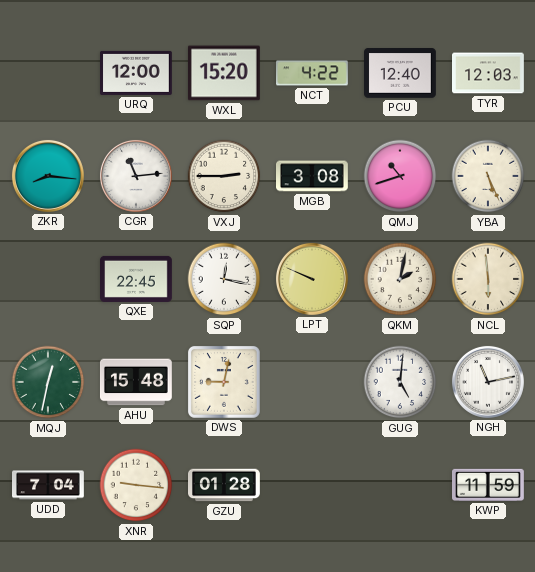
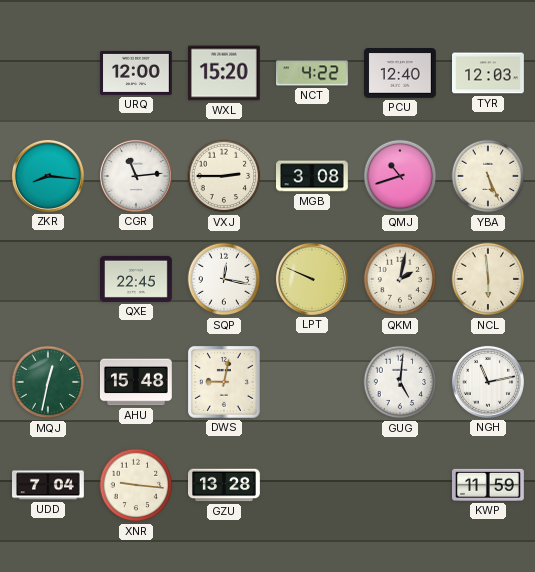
GZU: 01:28 -> 13:28
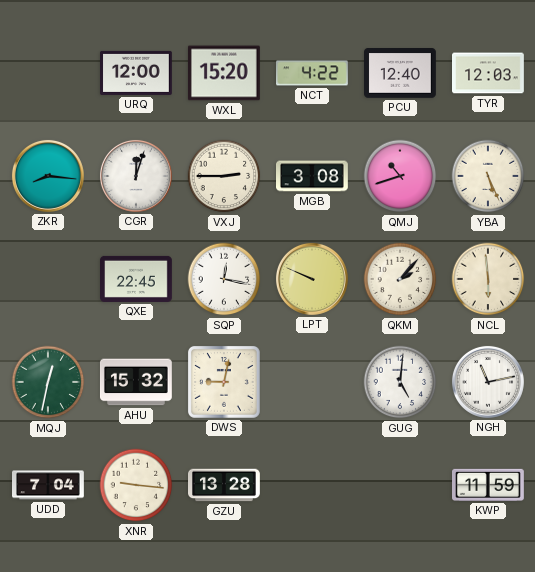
CGR: 11:14 -> 12:03
QKM: 2:02 -> 2:07
AHU: 15:48 -> 15:32
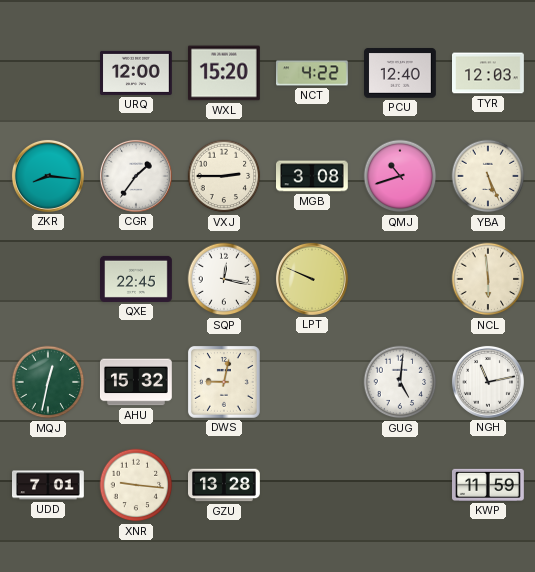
CGR: 12:03 -> 1:36
QKM: 2:07 -> none
UDD: 7:04 -> 7:01
